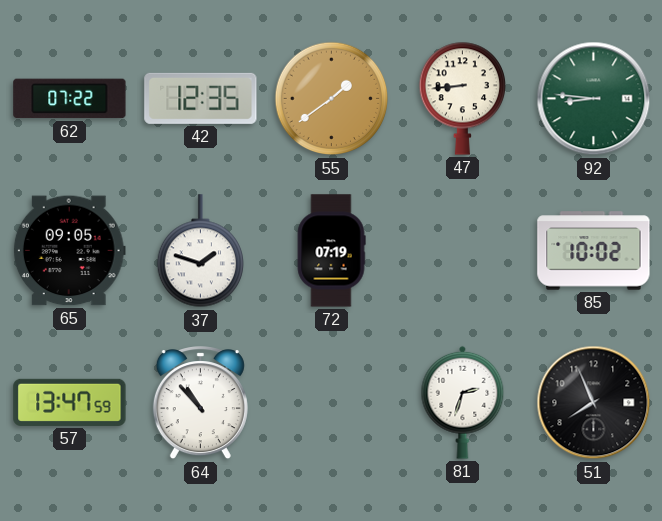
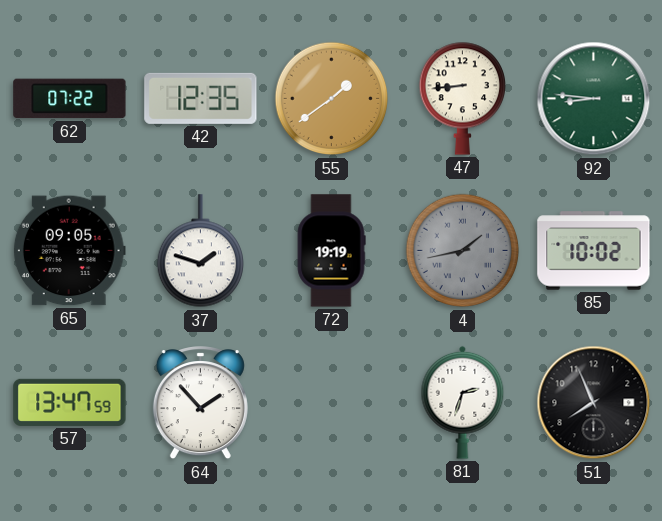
72: 07:19 -> 19:19
4: none -> 1:43
64: 10:53 -> 1:53
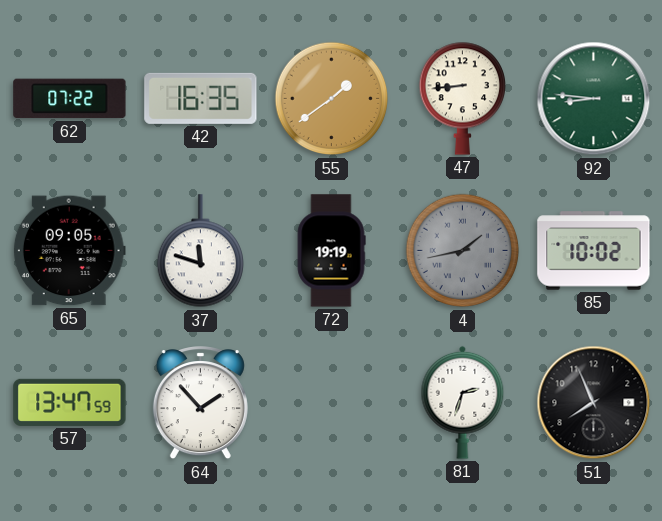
42: 12:35 -> 16:35
37: 1:48 -> 11:48
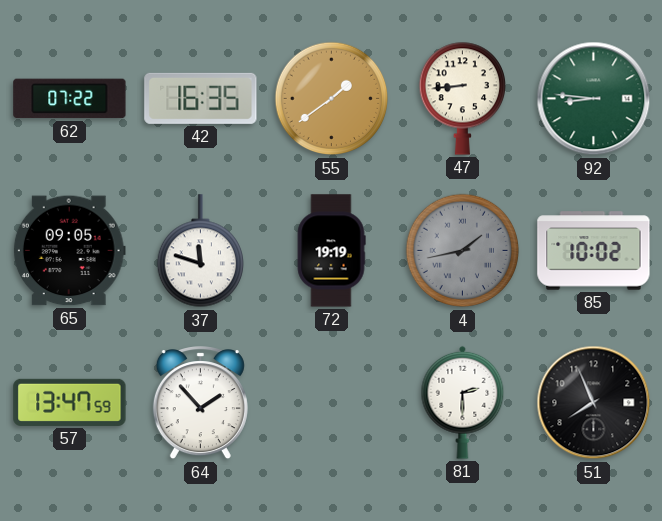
81: 2:33 -> 2:30
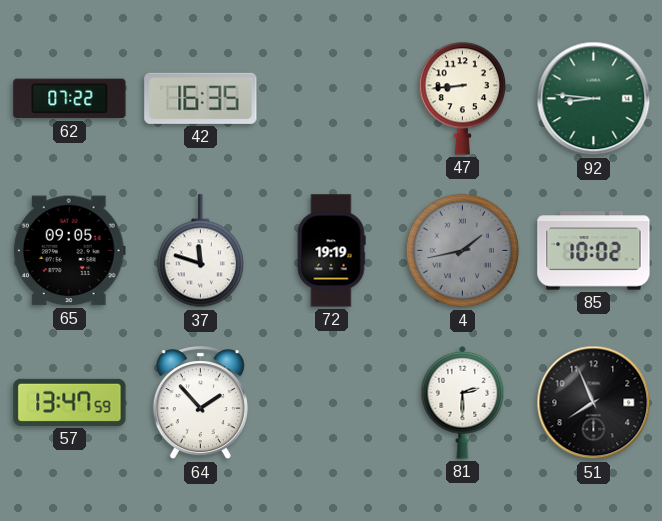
55: 1:39 -> none
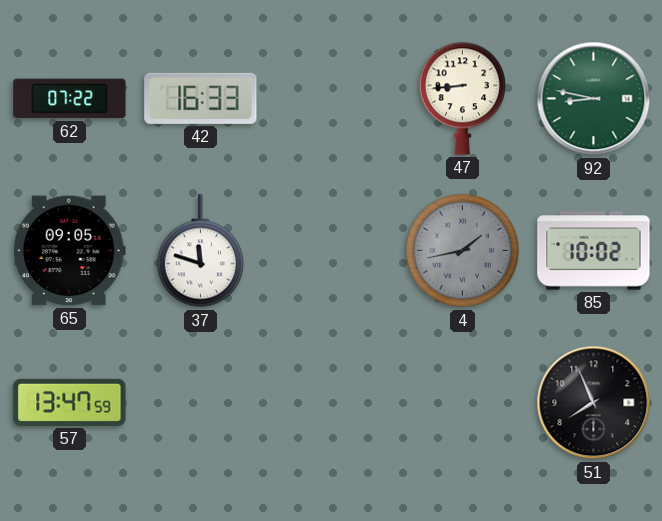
42: 16:35 -> 16:33
92: 8:46 -> 8:47
72: 19:19 -> none
64: 1:53 -> none
81: 2:30 -> none
